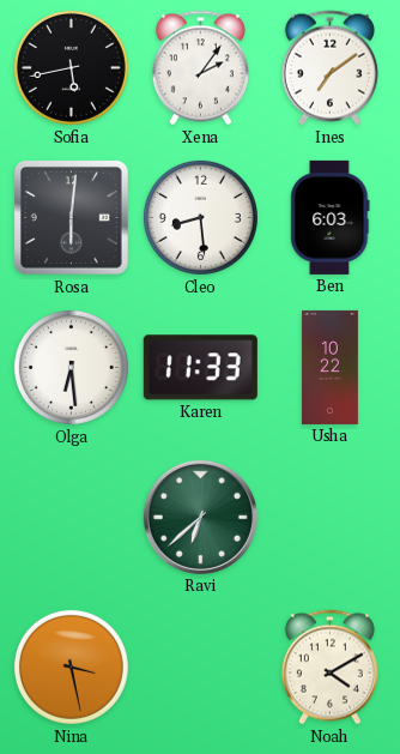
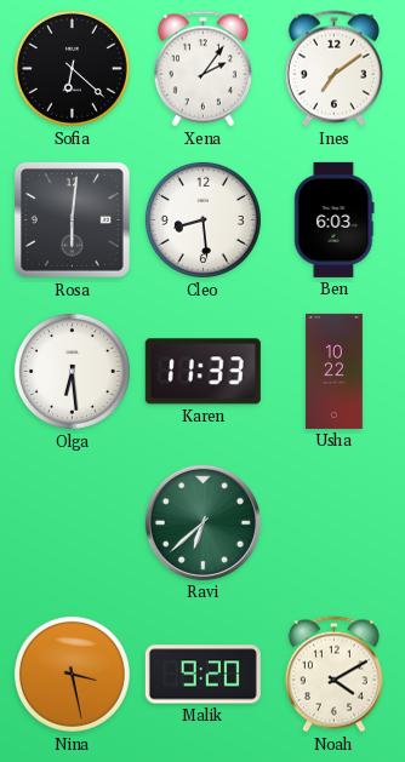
Sofia: 5:43 -> 6:22
Malik: none -> 9:20
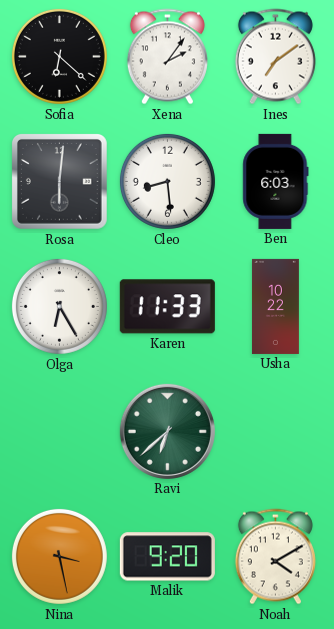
Olga: 6:29 -> 6:25
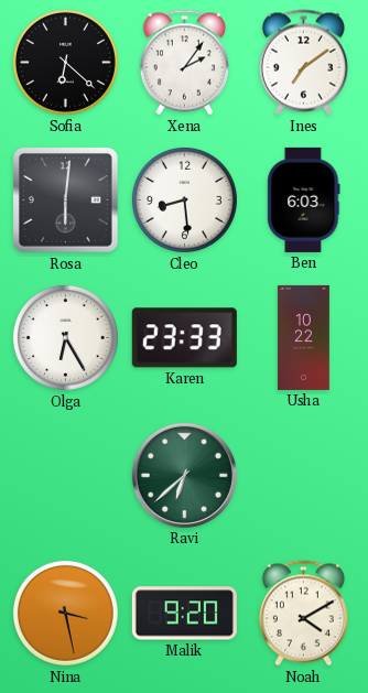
Karen: 11:33 -> 23:33
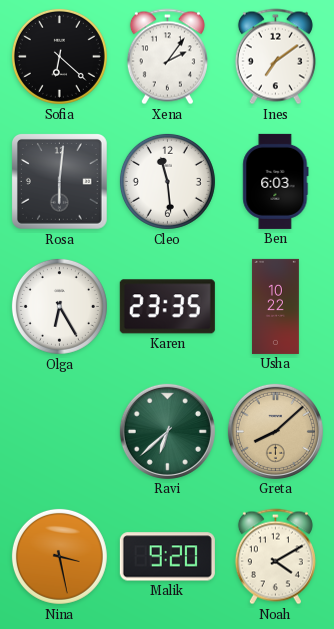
Cleo: 8:29 -> 11:29
Karen: 23:33 -> 23:35
Greta: none -> 8:08
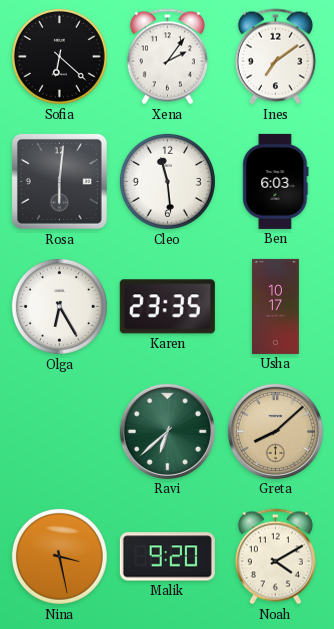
Usha: 10:22 -> 10:17
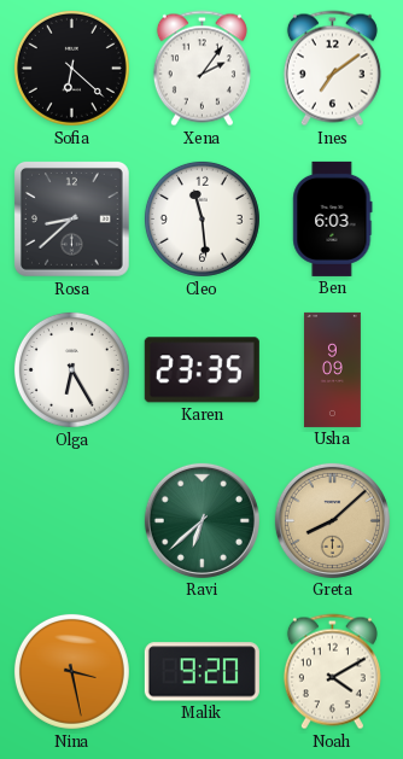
Rosa: 6:01 -> 8:38
Usha: 10:17 -> 9:09
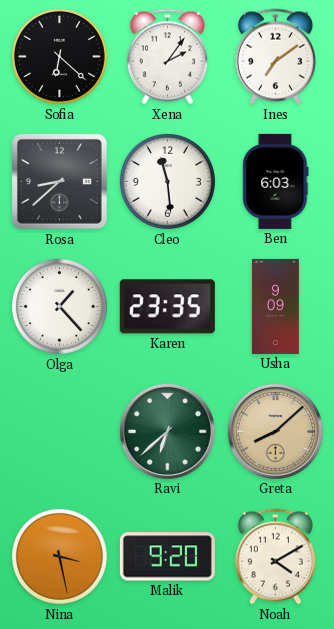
Olga: 6:25 -> 1:23
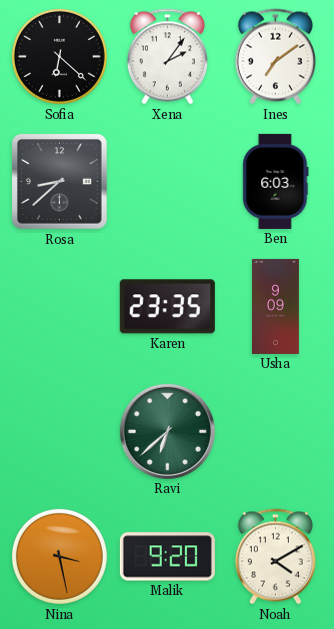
Cleo: 11:29 -> none
Olga: 1:23 -> none
Greta: 8:08 -> none
